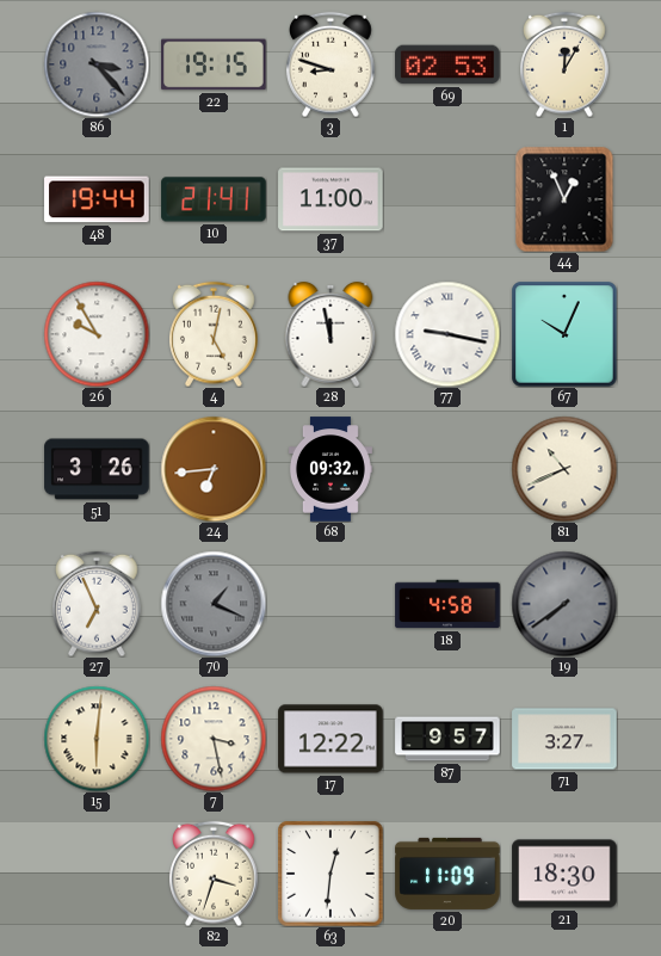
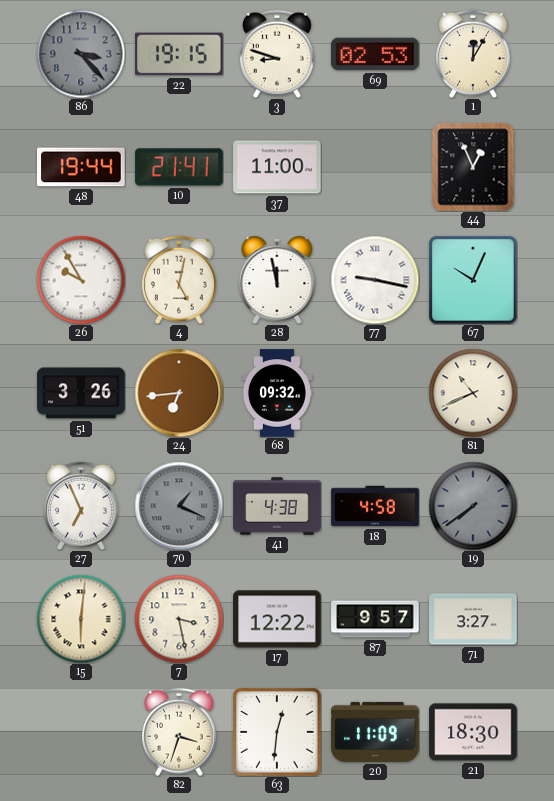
41: none -> 4:38
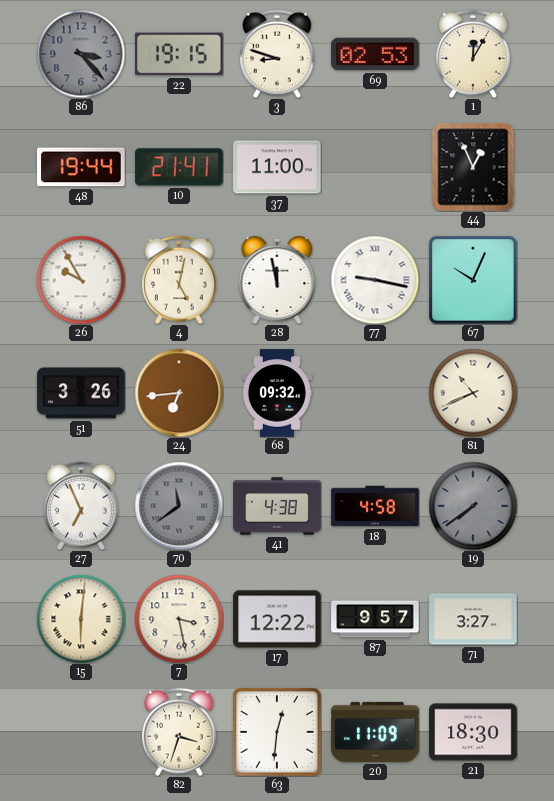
70: 1:19 -> 11:39
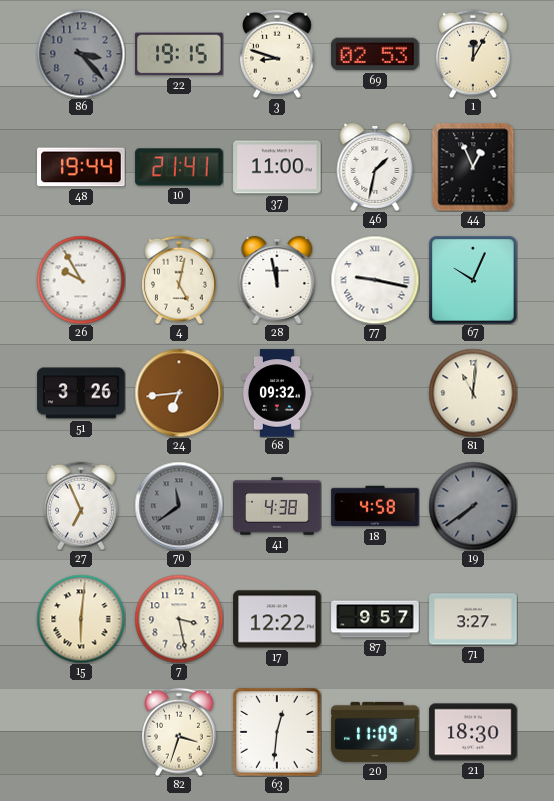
46: none -> 1:32
81: 10:41 -> 11:01
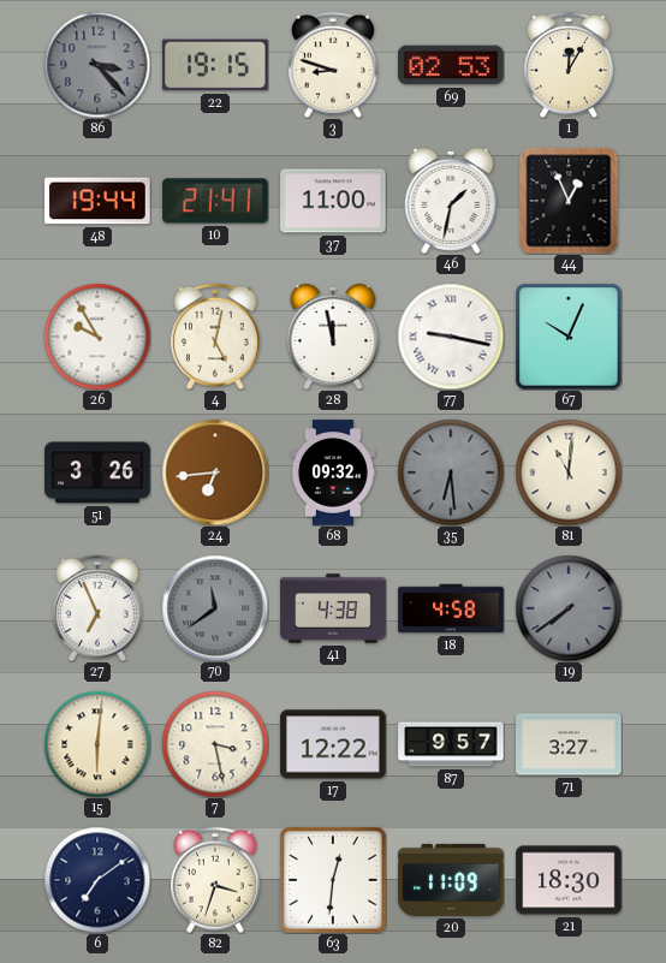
35: none -> 6:29
6: none -> 7:09
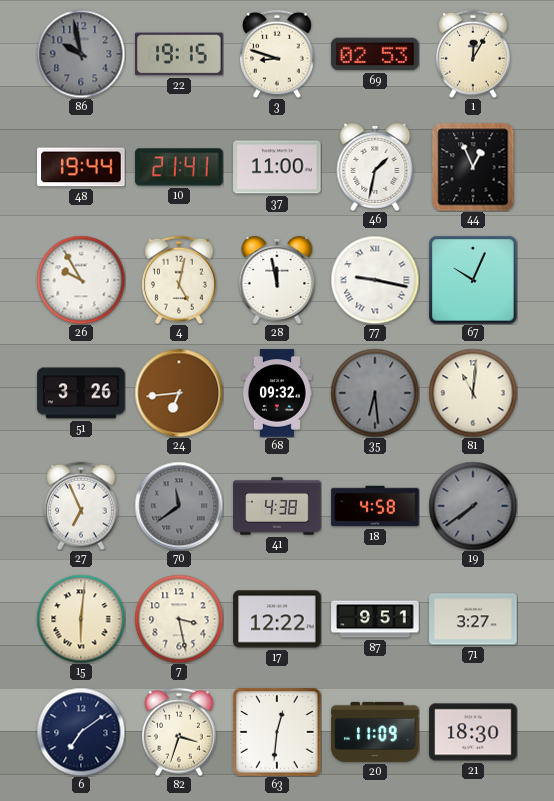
86: 3:23 -> 9:58
87: 9:57 -> 9:51
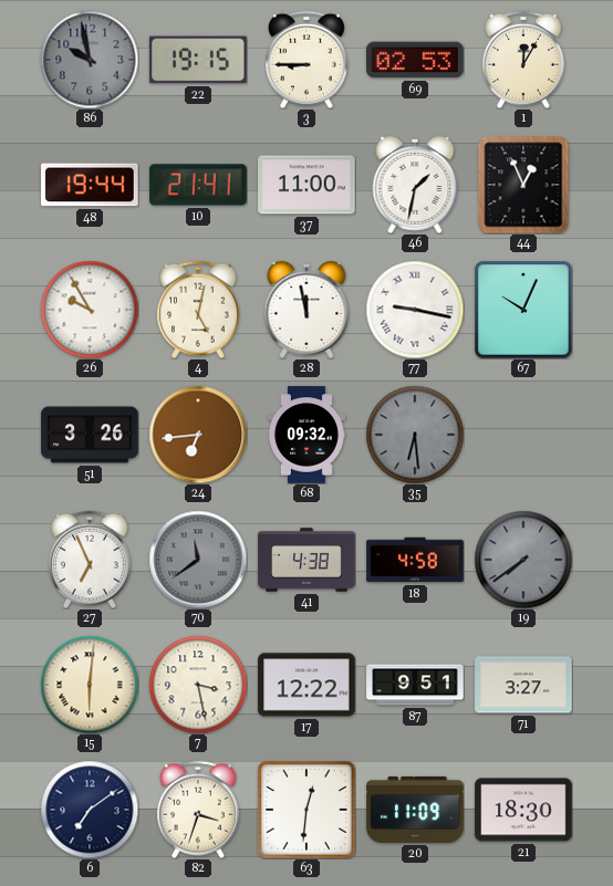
3: 8:48 -> 8:45
81: 11:01 -> none
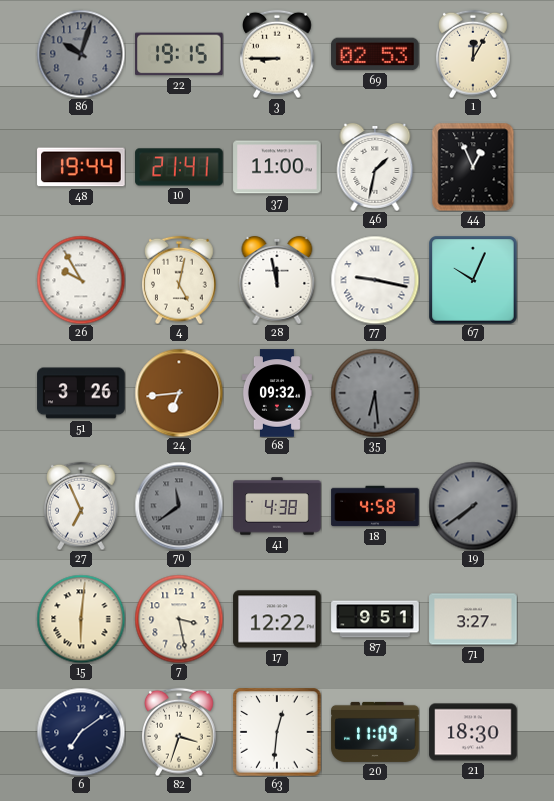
86: 9:58 -> 10:03
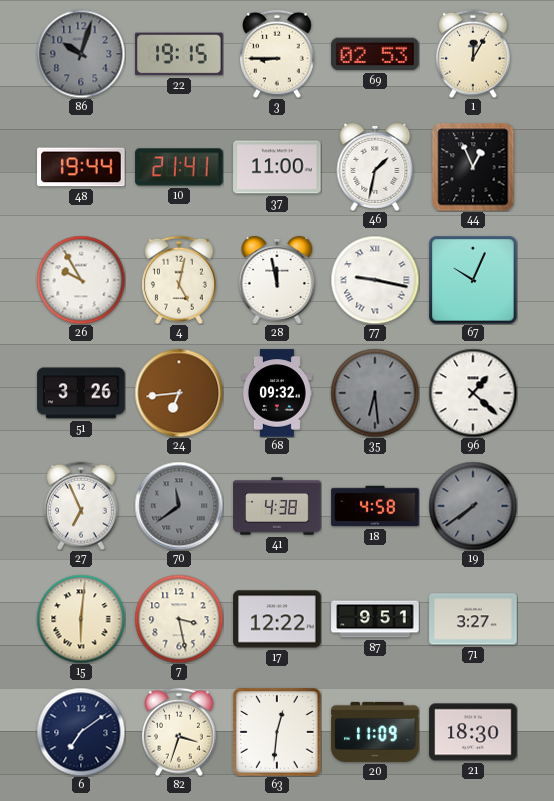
96: none -> 1:22
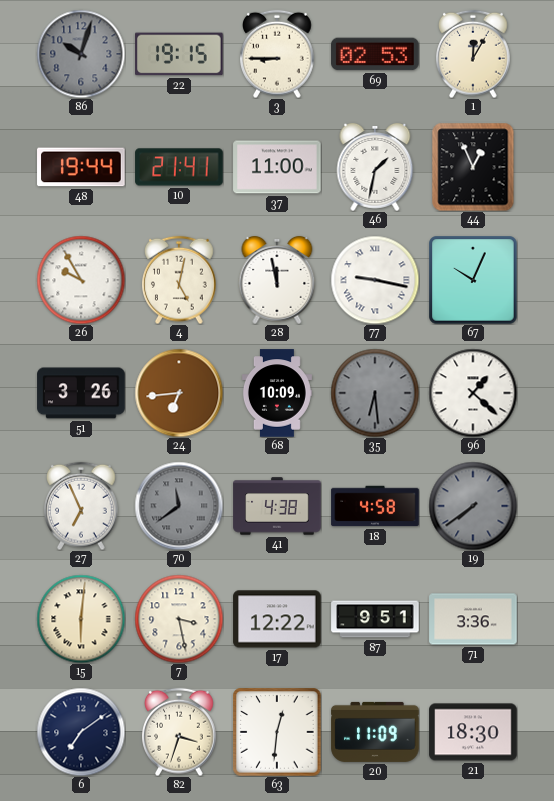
68: 09:32 -> 10:09
71: 3:27 -> 3:36
